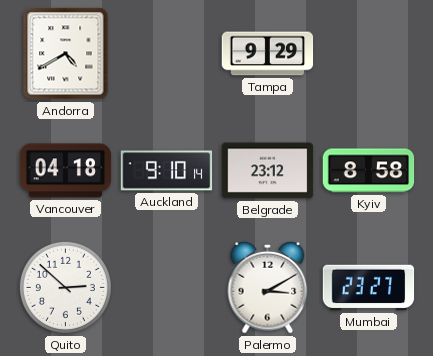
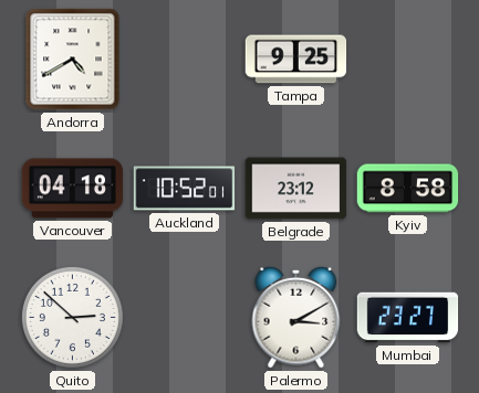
Tampa: 9:29 -> 9:25
Auckland: 9:10 -> 10:52
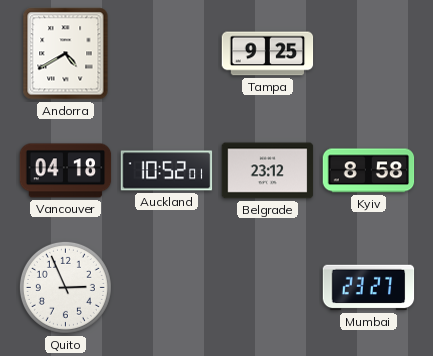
Quito: 2:52 -> 2:56
Palermo: 3:10 -> none
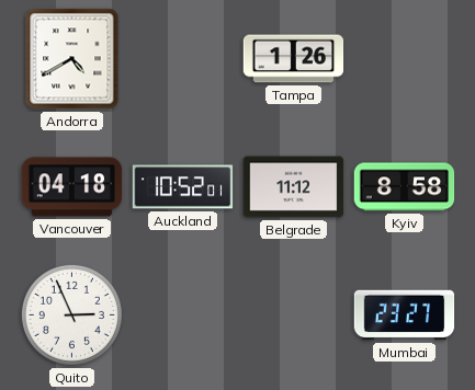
Tampa: 9:25 -> 1:26
Belgrade: 23:12 -> 11:12
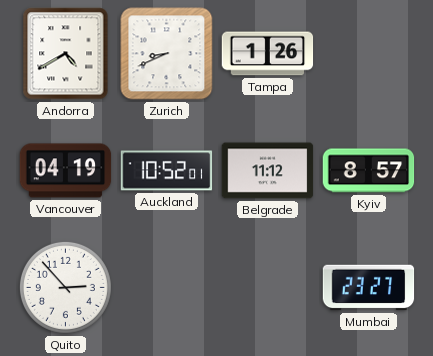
Zurich: none -> 8:41
Vancouver: 04:18 -> 04:19
Kyiv: 8:58 -> 8:57
Quito: 2:56 -> 2:53
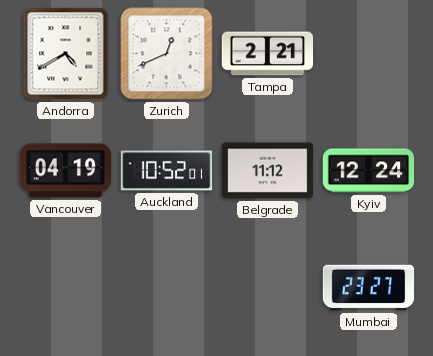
Zurich: 8:41 -> 12:41
Tampa: 1:26 -> 2:21
Kyiv: 8:57 -> 12:24
Quito: 2:53 -> none
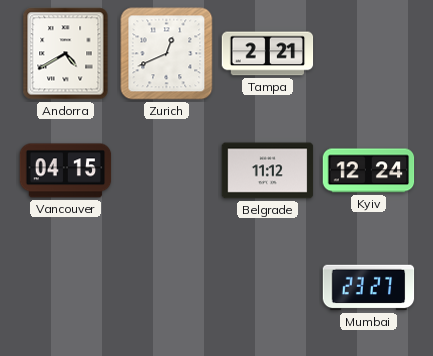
Vancouver: 04:19 -> 04:15
Auckland: 10:52 -> none
